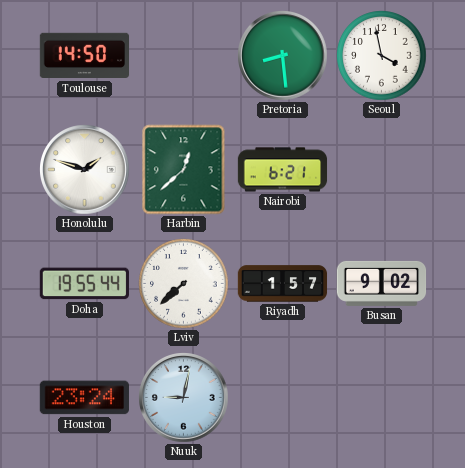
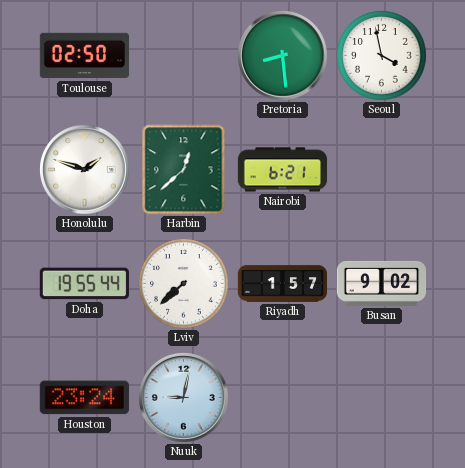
Toulouse: 14:50 -> 02:50
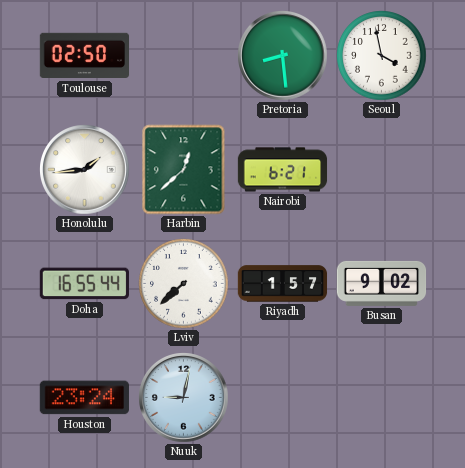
Honolulu: 1:48 -> 1:44
Doha: 19:55 -> 16:55
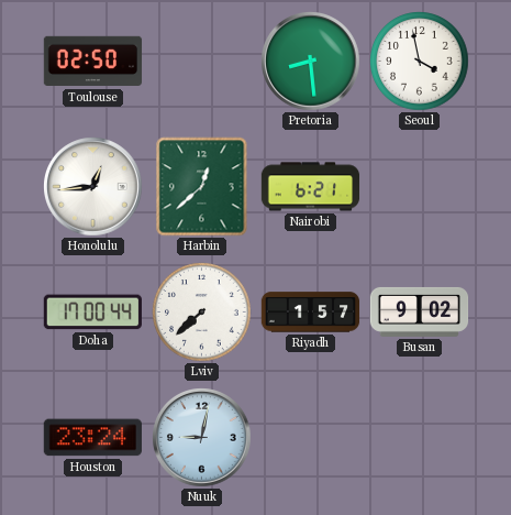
Honolulu: 1:44 -> 12:44
Doha: 16:55 -> 17:00
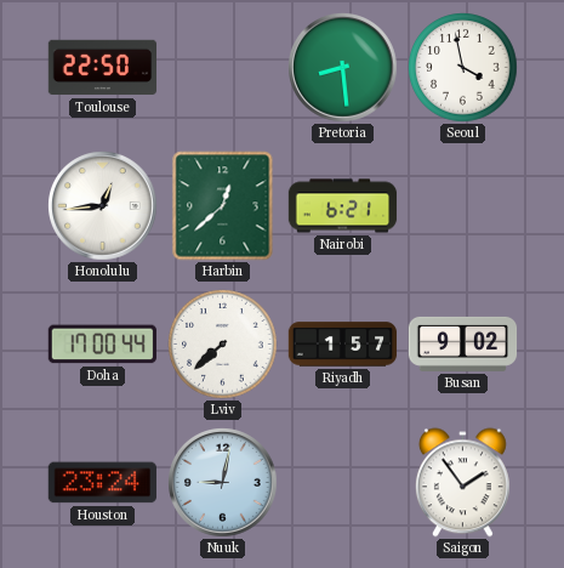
Toulouse: 02:50 -> 22:50
Saigon: none -> 1:54
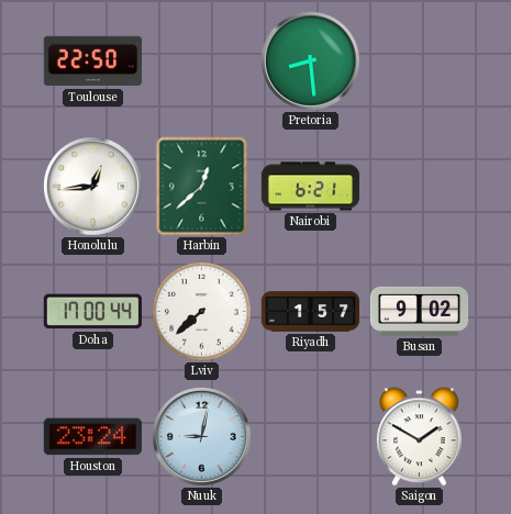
Seoul: 3:58 -> none
Saigon: 1:54 -> 1:50
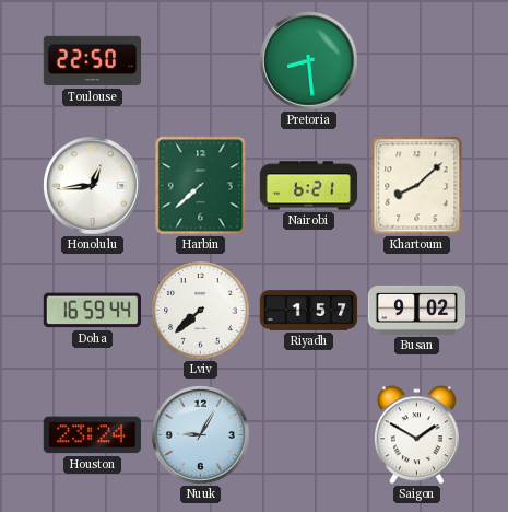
Harbin: 12:38 -> 7:38
Khartoum: none -> 8:08
Doha: 17:00 -> 16:59
Nuuk: 9:02 -> 9:05
